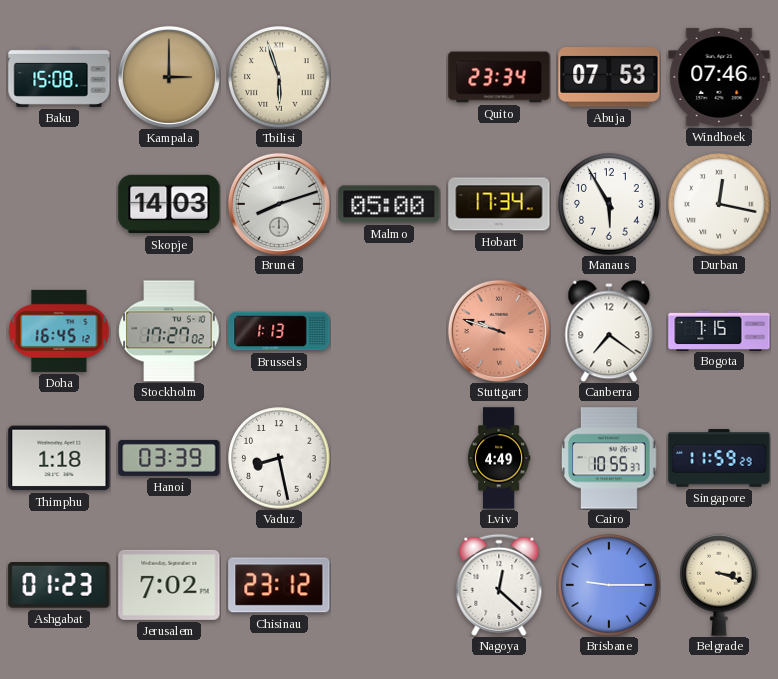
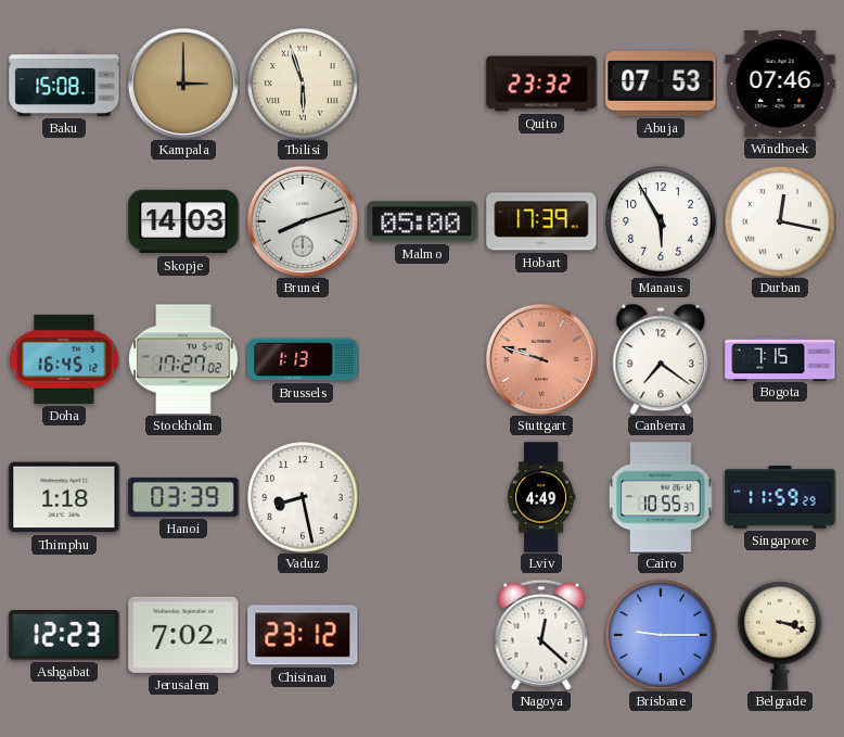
Quito: 23:34 -> 23:32
Hobart: 17:34 -> 17:39
Ashgabat: 01:23 -> 12:23
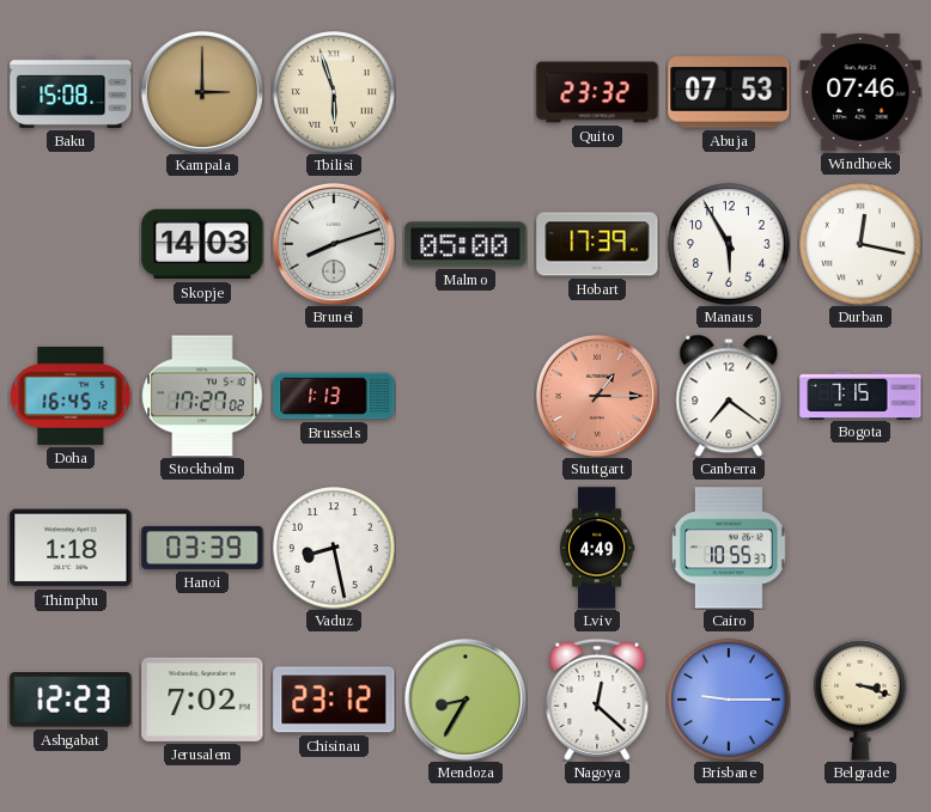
Stuttgart: 9:48 -> 1:15
Singapore: 11:59 -> none
Mendoza: none -> 8:35
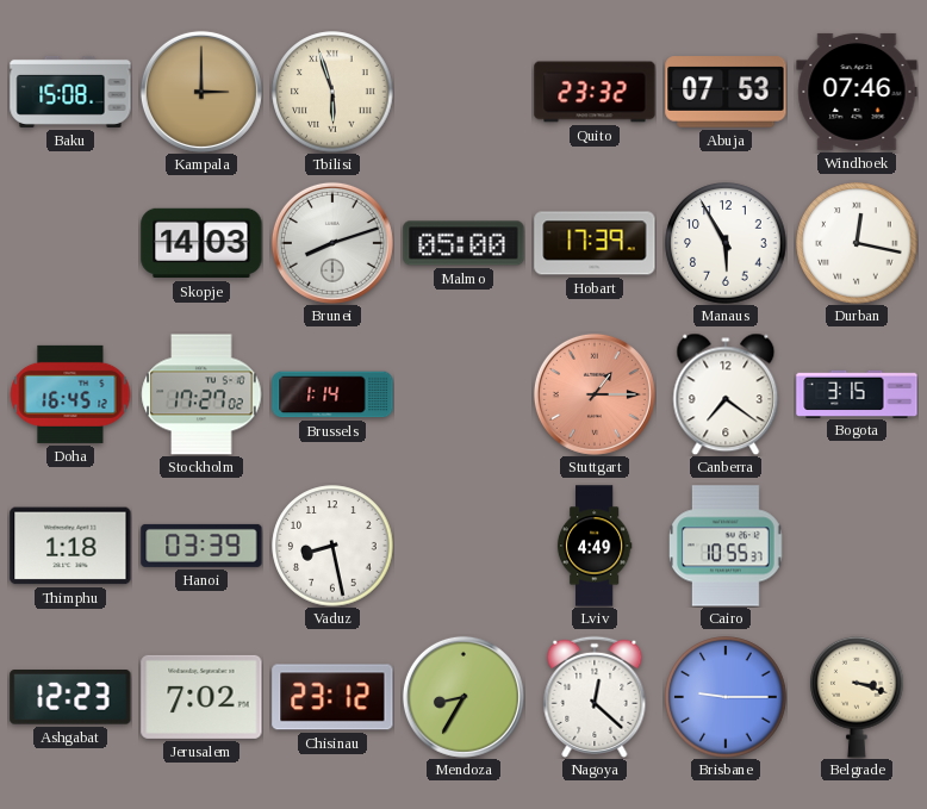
Brussels: 1:13 -> 1:14
Bogota: 7:15 -> 3:15
